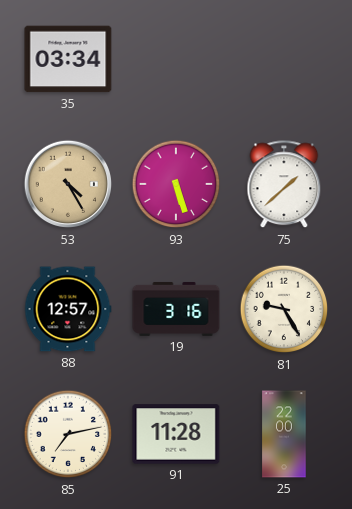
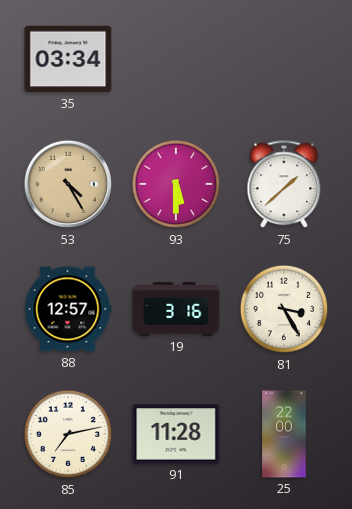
93: 5:27 -> 5:30
81: 9:25 -> 3:25
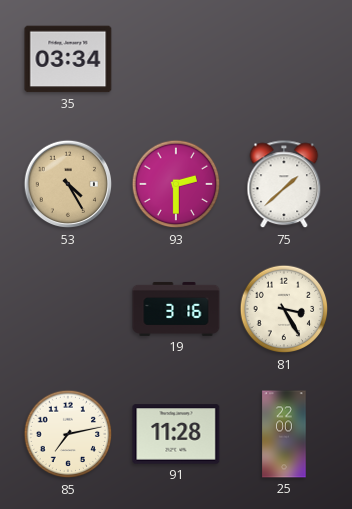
93: 5:30 -> 2:30
88: 12:57 -> none
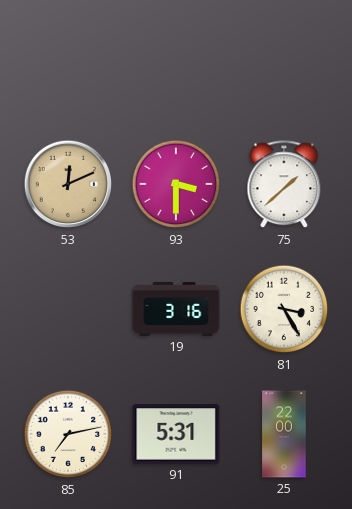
35: 03:34 -> none
53: 4:25 -> 12:11
93: 2:30 -> 3:30
91: 11:28 -> 5:31
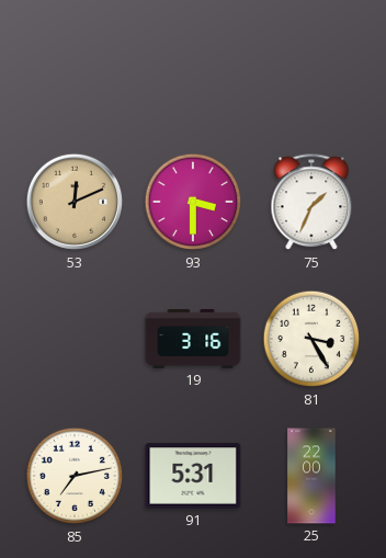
75: 1:38 -> 1:34
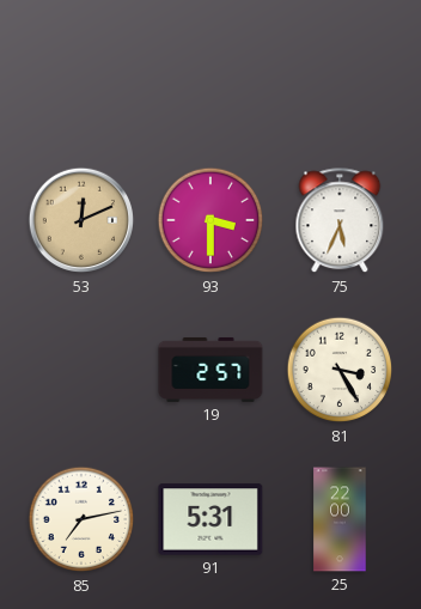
75: 1:34 -> 5:34
19: 3:16 -> 2:57
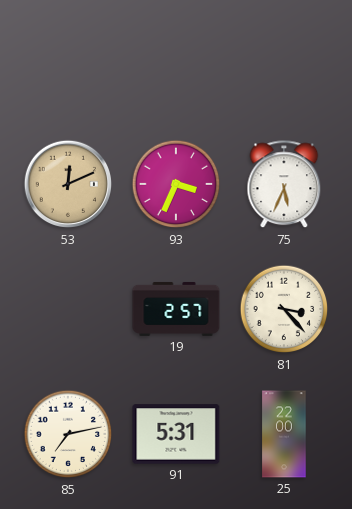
93: 3:30 -> 3:34
81: 3:25 -> 3:23
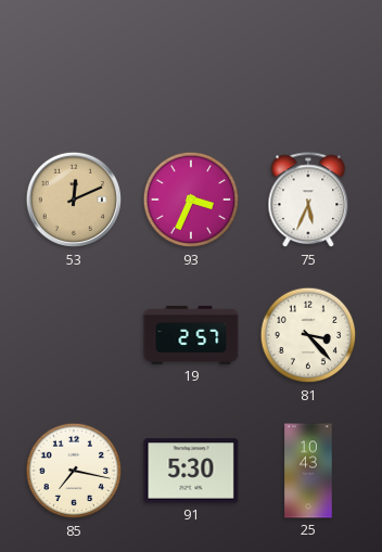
85: 7:13 -> 7:17
91: 5:31 -> 5:30
25: 22:00 -> 10:43
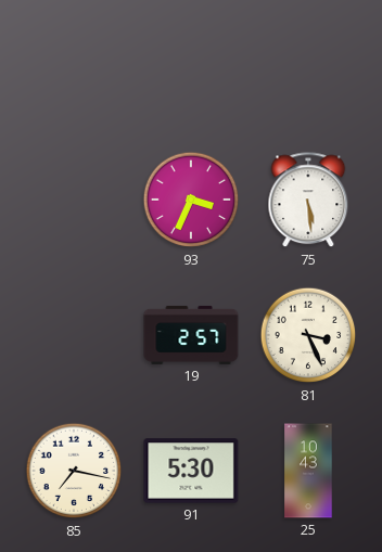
53: 12:11 -> none
75: 5:34 -> 5:29
81: 3:23 -> 3:26
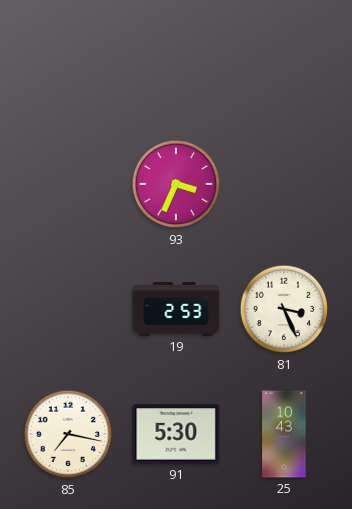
75: 5:29 -> none
19: 2:57 -> 2:53
